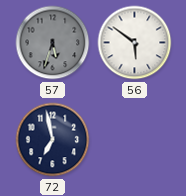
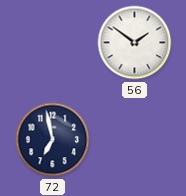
57: 5:33 -> none
56: 5:51 -> 1:51
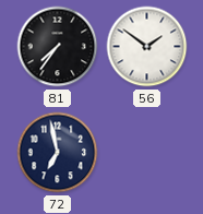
81: none -> 7:36
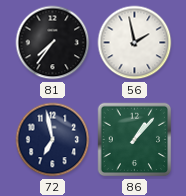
56: 1:51 -> 1:58
86: none -> 1:07
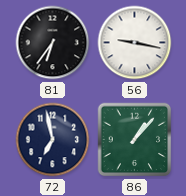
81: 7:36 -> 6:36
56: 1:58 -> 9:17
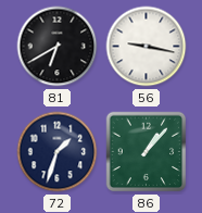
81: 6:36 -> 6:40
72: 6:58 -> 1:33
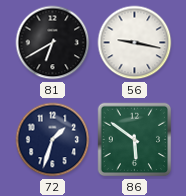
86: 1:07 -> 5:51
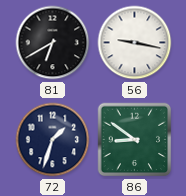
86: 5:51 -> 8:51
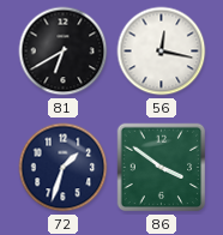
56: 9:17 -> 12:17
86: 8:51 -> 3:51
